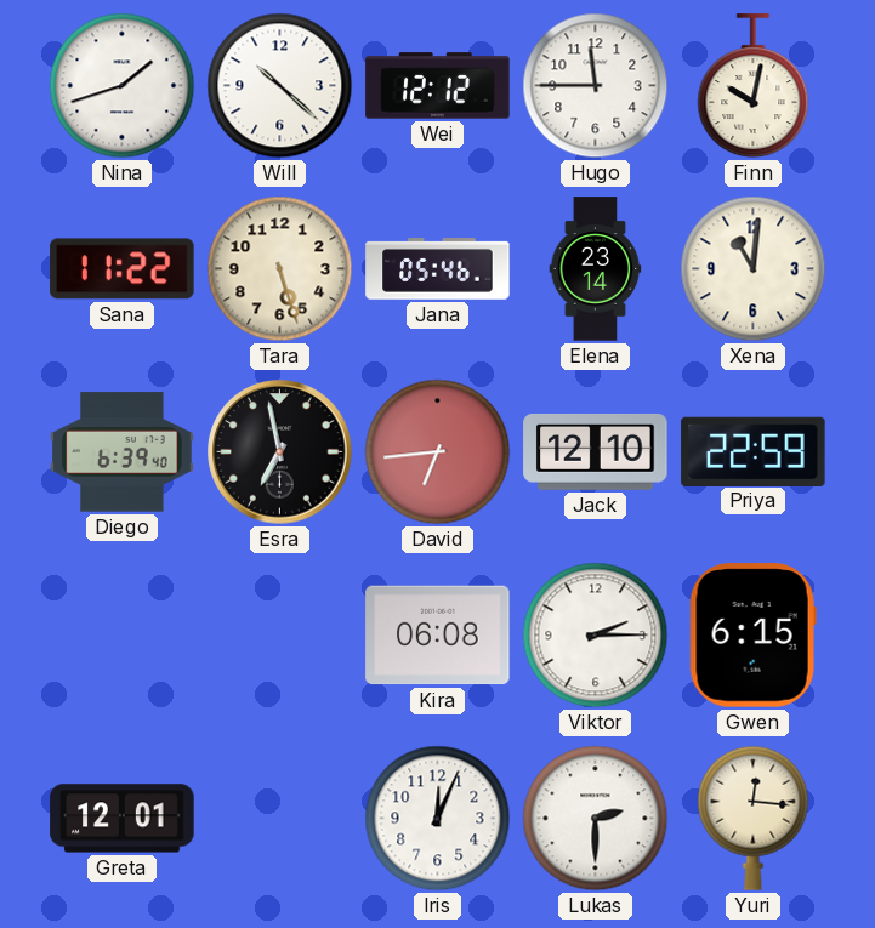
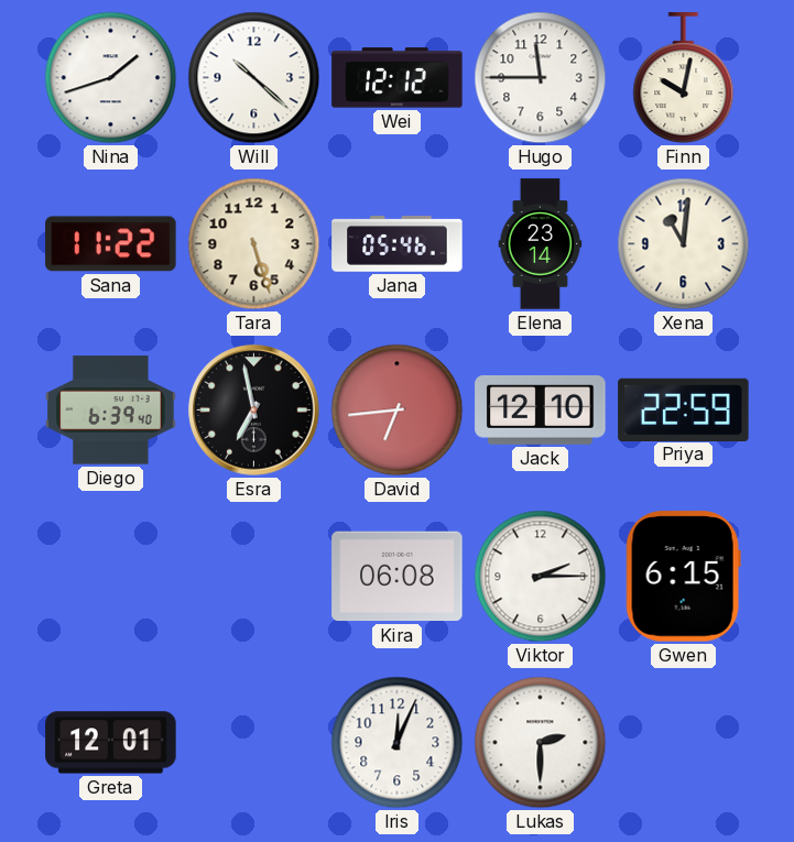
Yuri: 12:16 -> none
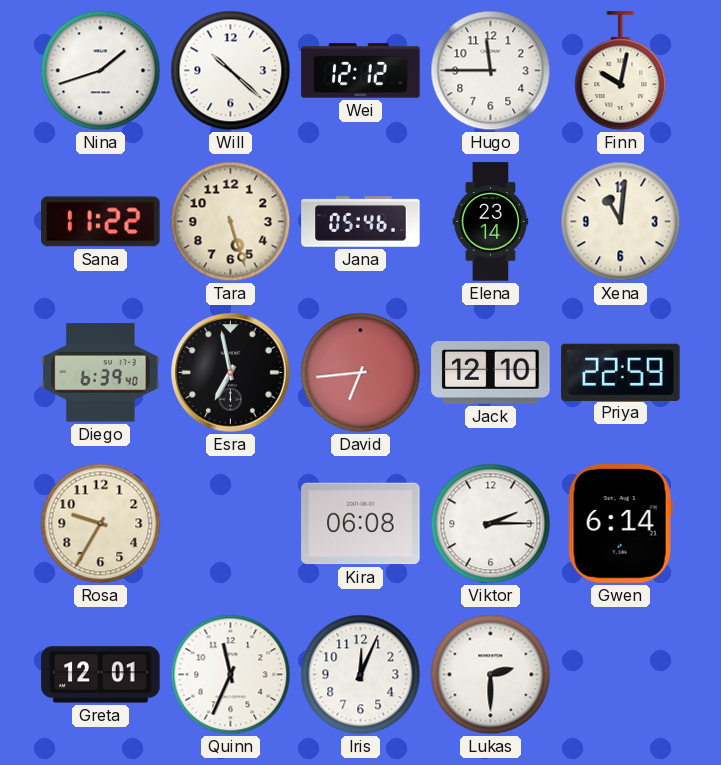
Rosa: none -> 9:35
Gwen: 6:15 -> 6:14
Quinn: none -> 11:34
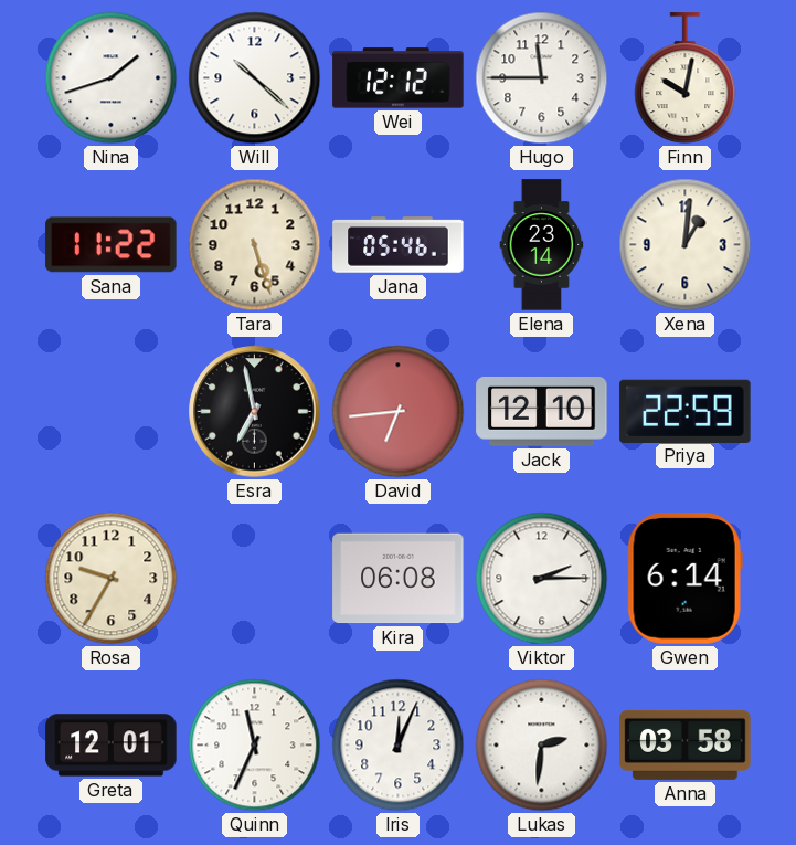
Xena: 11:01 -> 1:01
Diego: 6:39 -> none
Lukas: 2:30 -> 2:31
Anna: none -> 03:58
